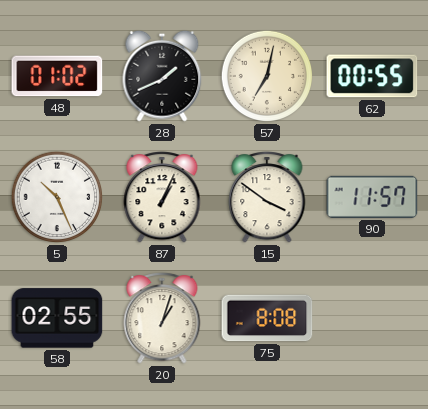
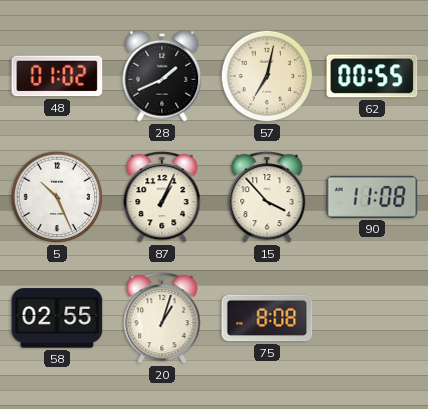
15: 3:51 -> 3:53
90: 11:57 -> 11:08
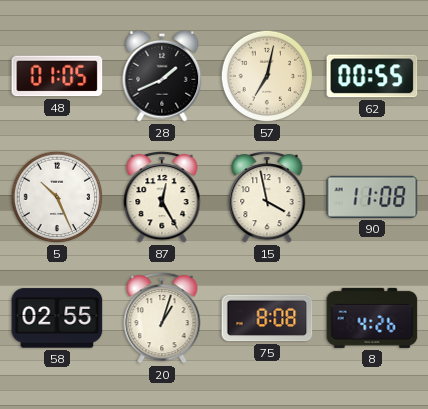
48: 01:02 -> 01:05
87: 1:04 -> 12:25
15: 3:53 -> 3:58
8: none -> 4:26
